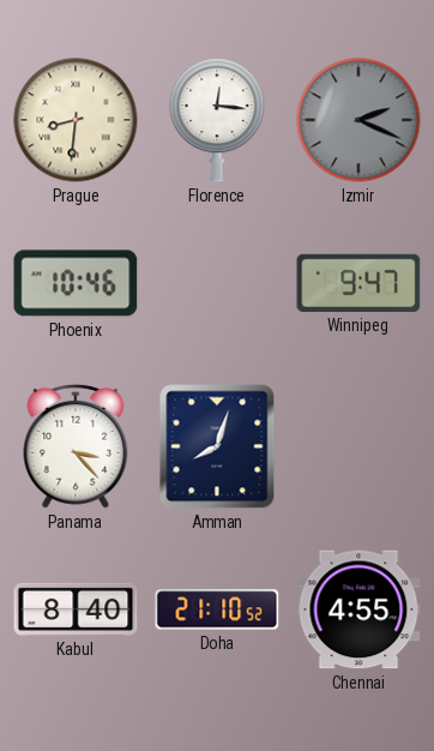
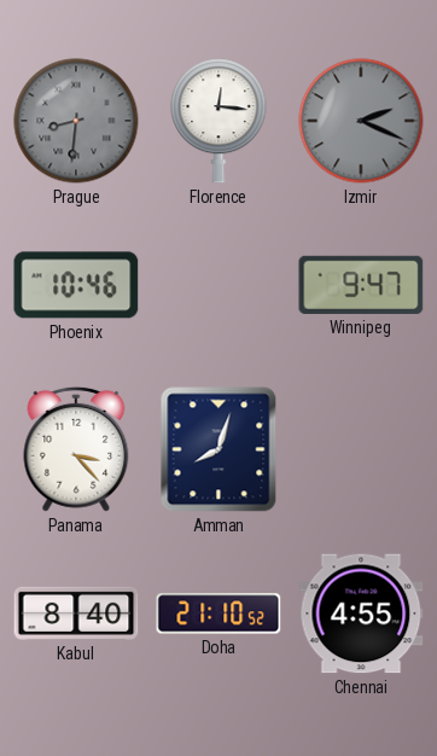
Prague dial: cream -> grey
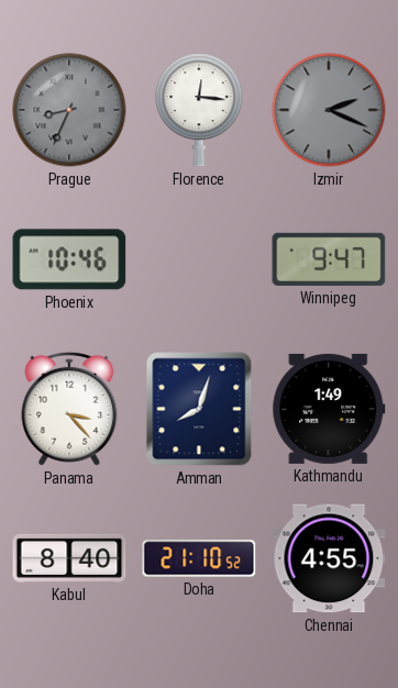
Prague: 8:31 -> 8:34
Kathmandu: none -> 1:49
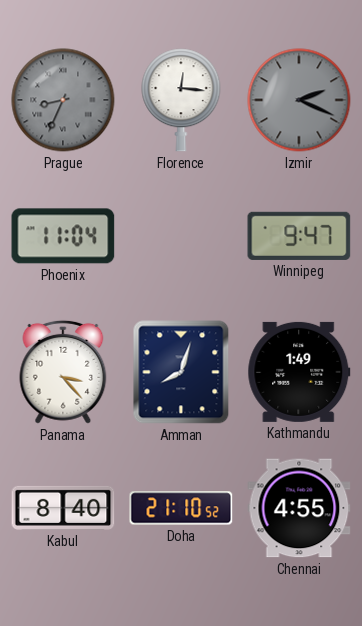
Phoenix: 10:46 -> 11:04
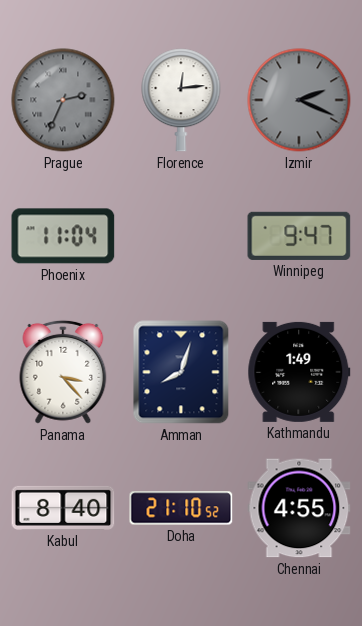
Prague: 8:34 -> 2:34
Florence: 12:16 -> 12:14
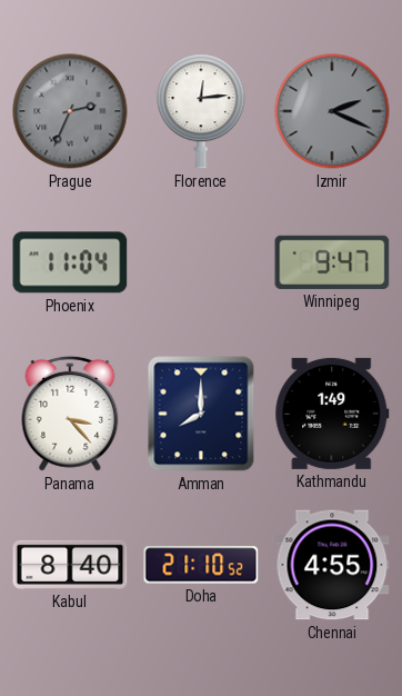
Amman: 8:03 -> 8:00
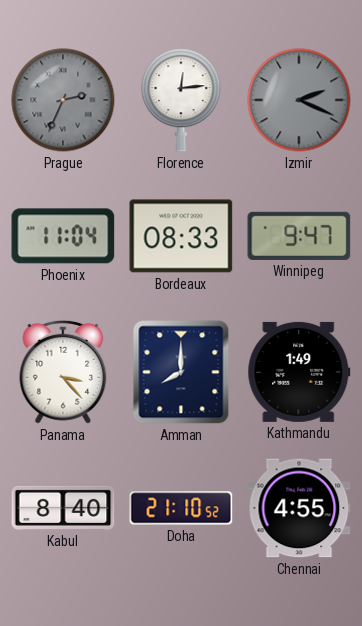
Bordeaux: none -> 08:33
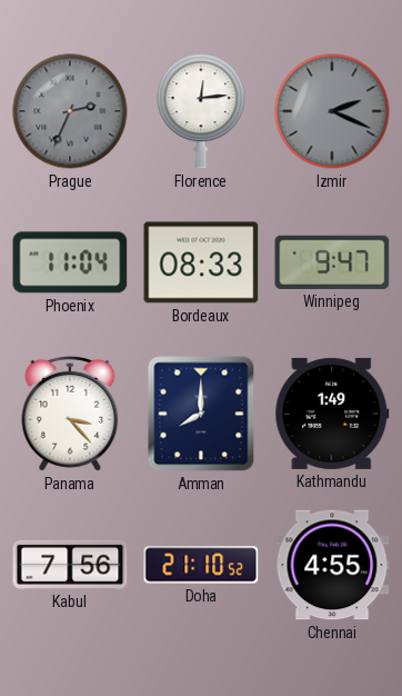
Kabul: 8:40 -> 7:56
